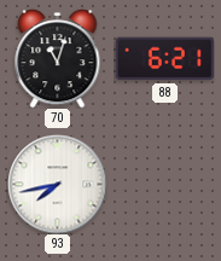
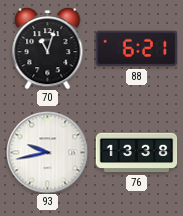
93: 7:43 -> 9:43
76: none -> 13:38
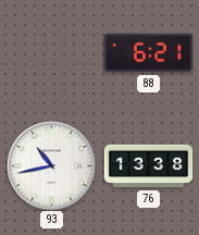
70: 11:03 -> none
93: 9:43 -> 10:43
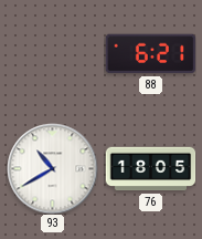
93: 10:43 -> 10:40
76: 13:38 -> 18:05
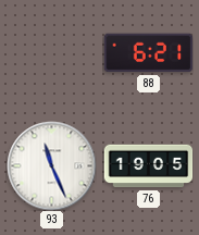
93: 10:40 -> 11:26
76: 18:05 -> 19:05
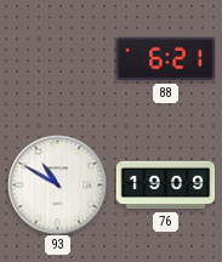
93: 11:26 -> 10:50
76: 19:05 -> 19:09
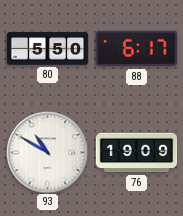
80: none -> 5:50
88: 6:21 -> 6:17
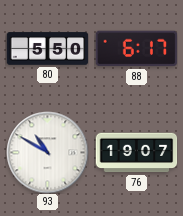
76: 19:09 -> 19:07
